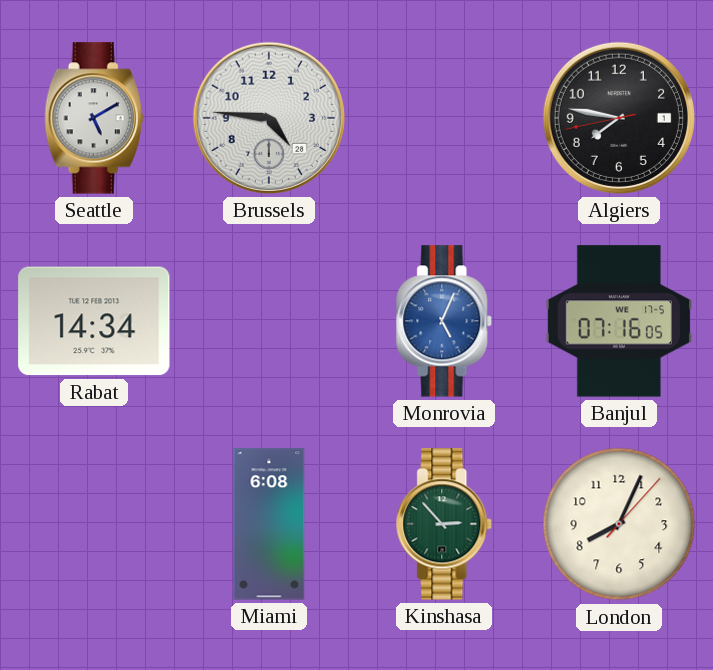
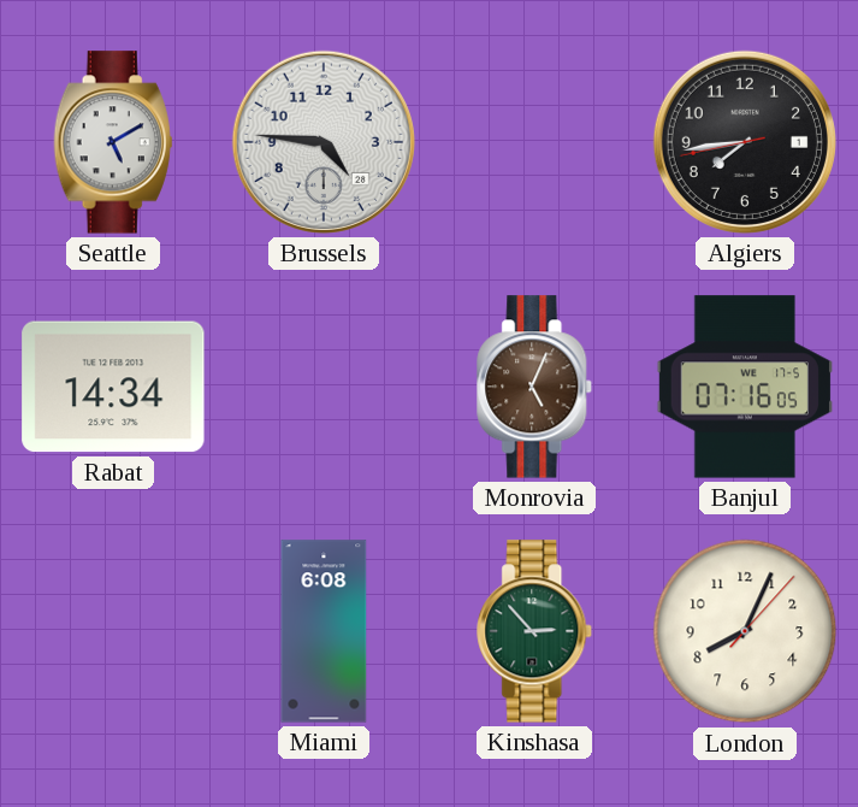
Algiers: 7:46 -> 7:43
Monrovia dial: blue -> brown
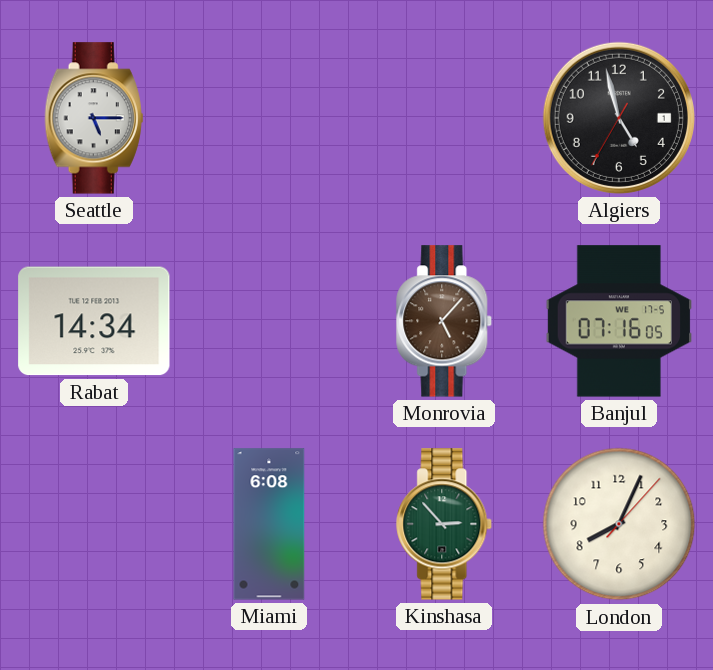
Seattle: 5:10 -> 5:15
Brussels: 4:46 -> none
Algiers: 7:43 -> 4:57
Monrovia: 5:04 -> 5:07
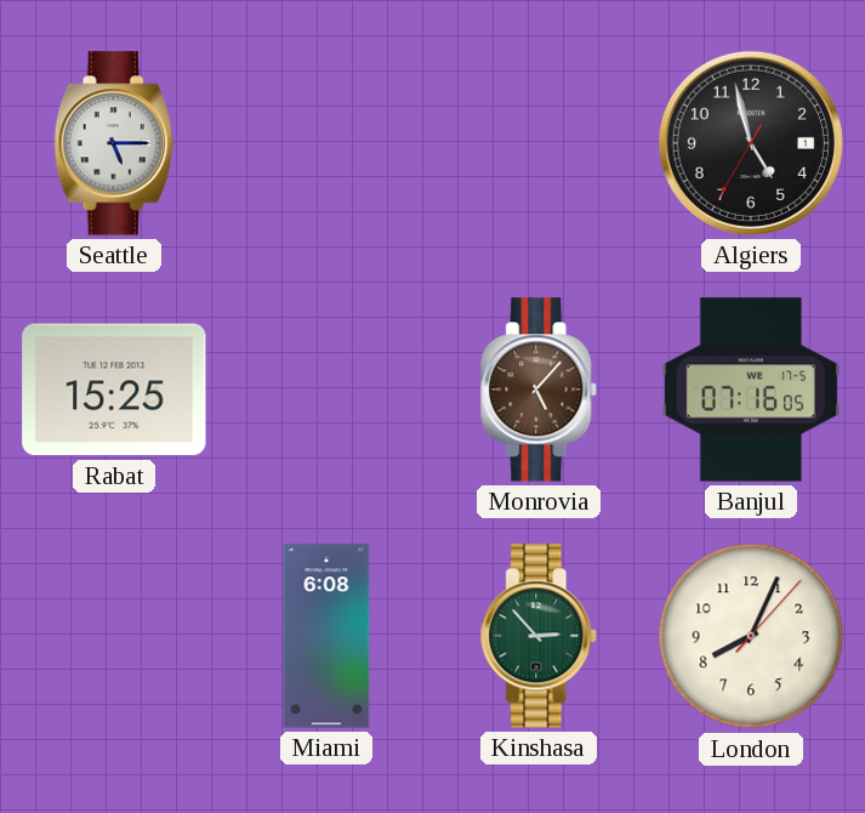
Rabat: 14:34 -> 15:25
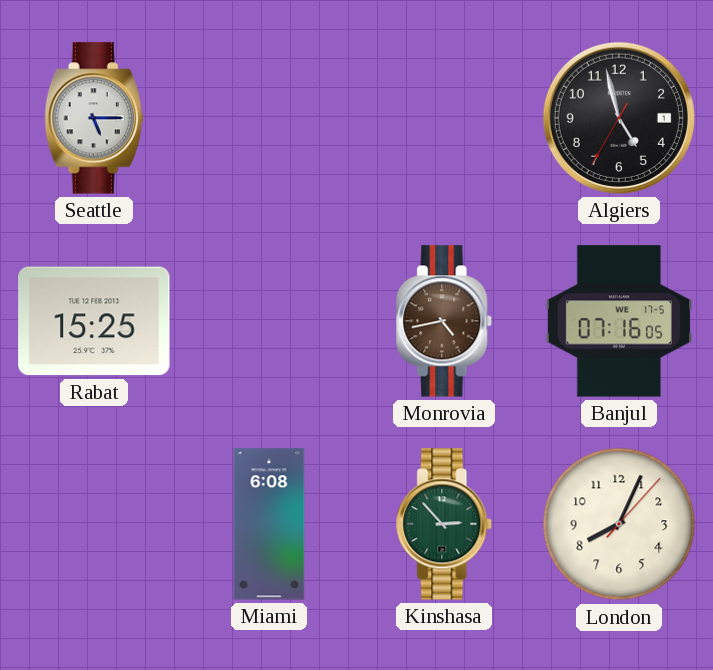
Monrovia: 5:07 -> 4:43
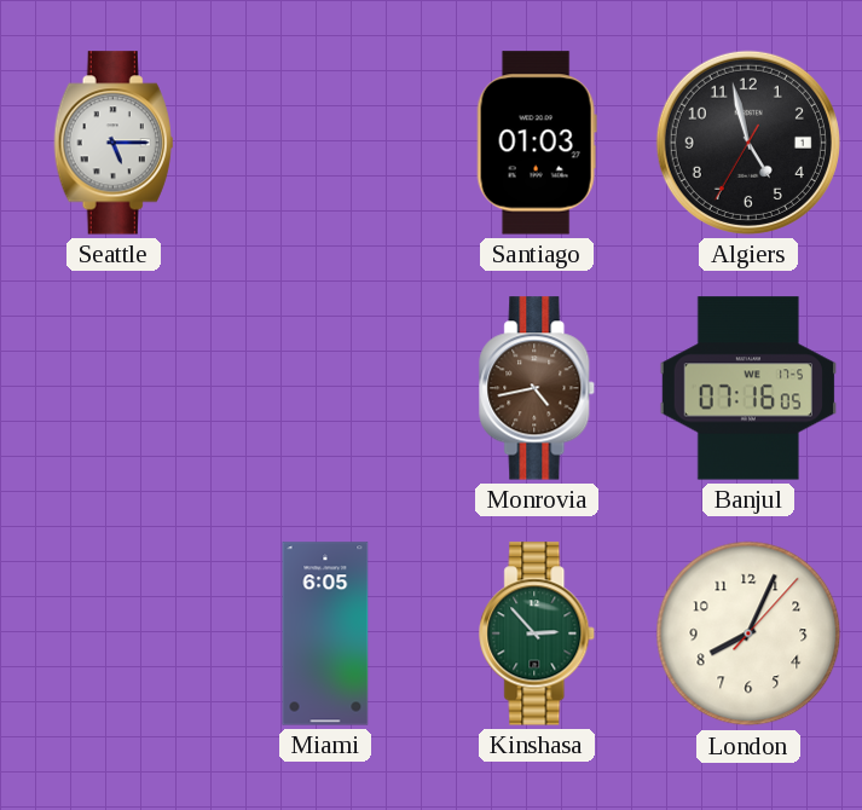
Santiago: none -> 01:03
Rabat: 15:25 -> none
Miami: 6:08 -> 6:05
